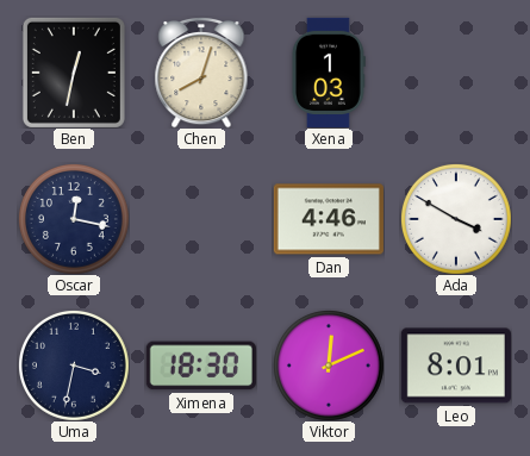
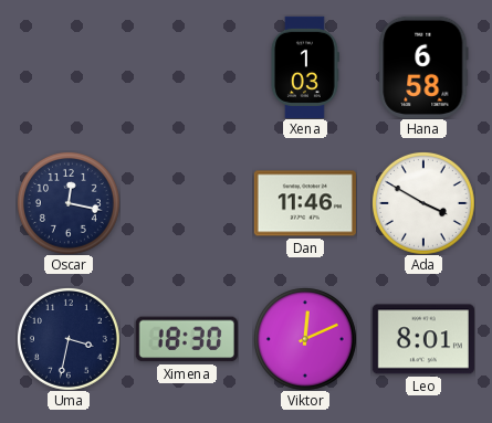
Ben: 12:32 -> none
Chen: 8:03 -> none
Hana: none -> 6:58
Dan: 4:46 -> 11:46
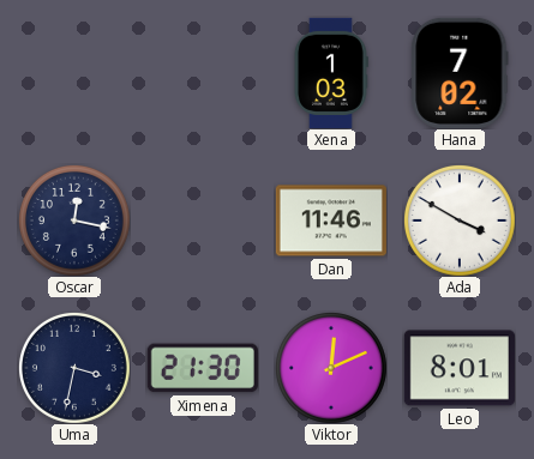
Hana: 6:58 -> 7:02
Ximena: 18:30 -> 21:30
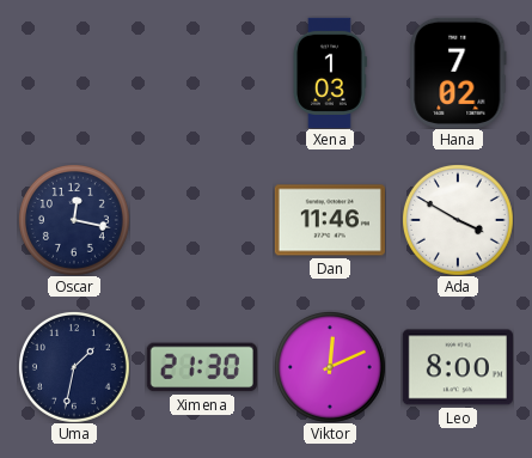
Uma: 3:32 -> 1:32
Leo: 8:01 -> 8:00
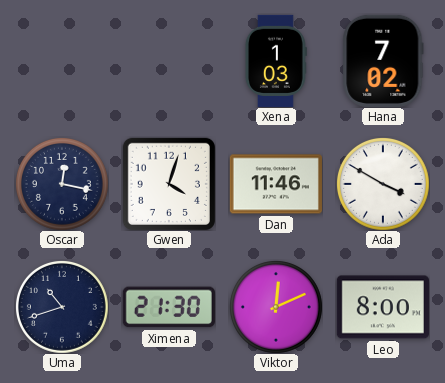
Gwen: none -> 4:03
Uma: 1:32 -> 10:42
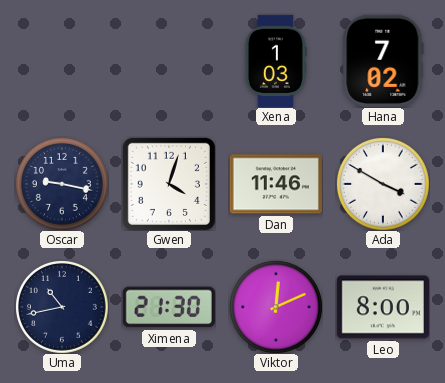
Oscar: 12:17 -> 9:17
Uma: 10:42 -> 10:43
